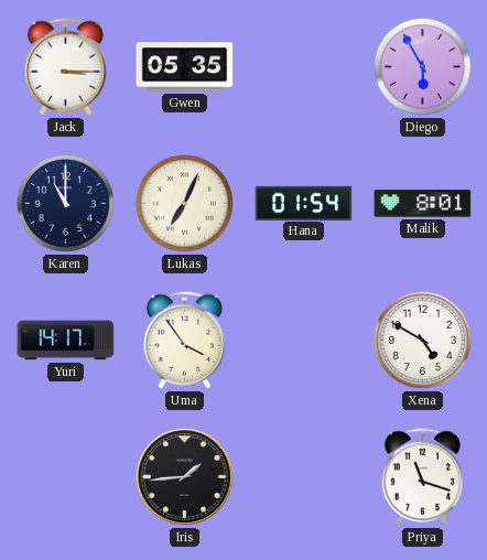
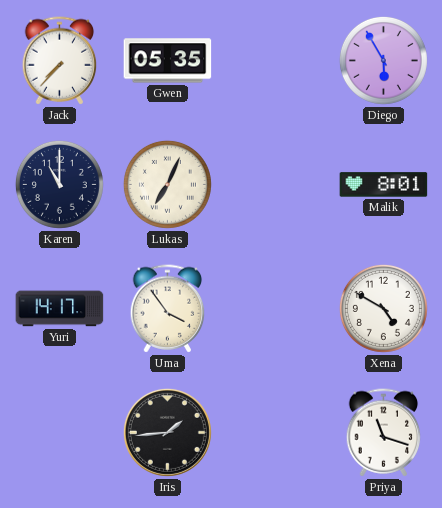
Jack: 3:15 -> 7:37
Hana: 01:54 -> none
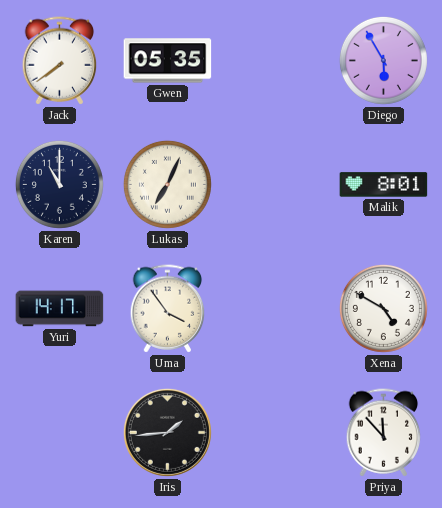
Jack: 7:37 -> 7:39
Priya: 11:18 -> 11:53
